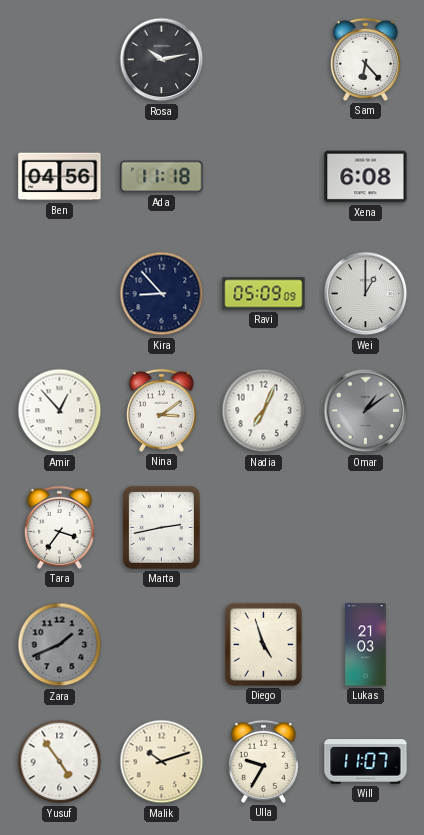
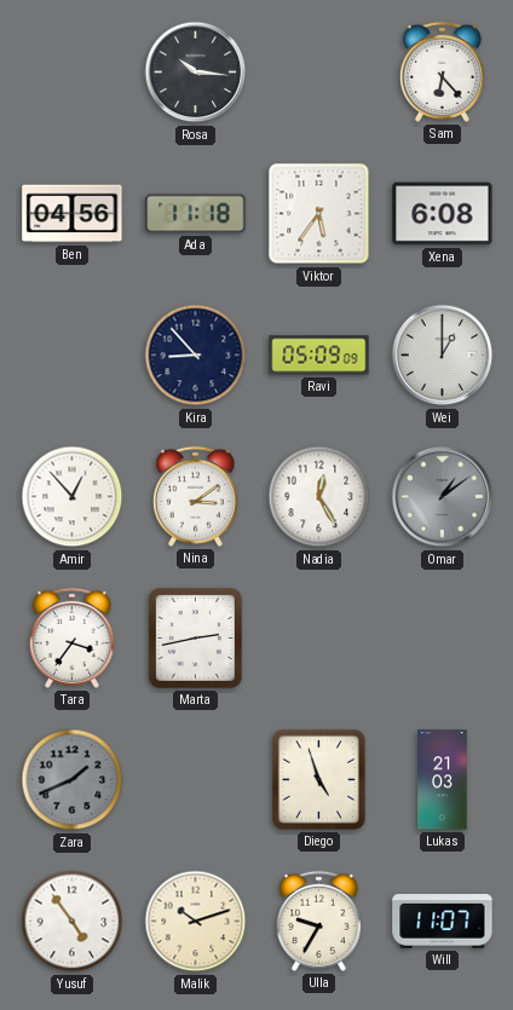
Rosa: 10:13 -> 10:16
Viktor: none -> 5:36
Nadia: 7:04 -> 12:25
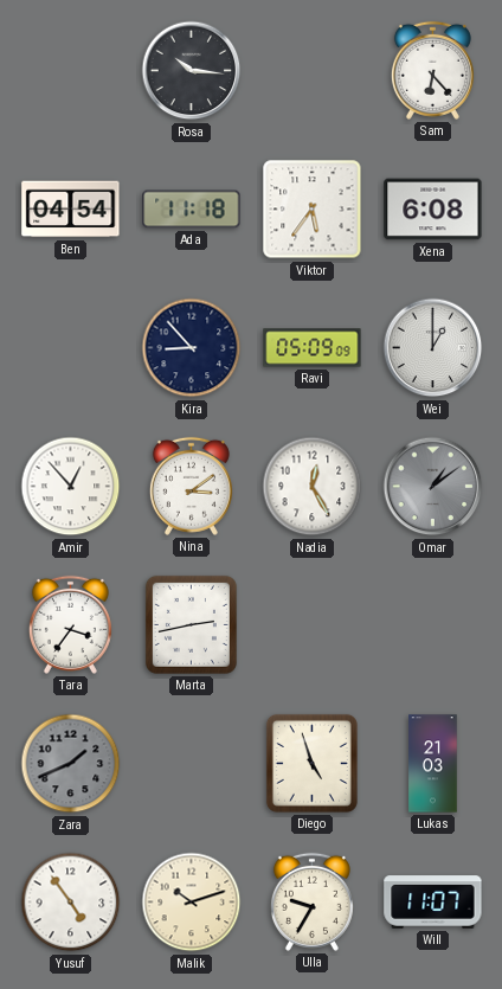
Ben: 04:56 -> 04:54
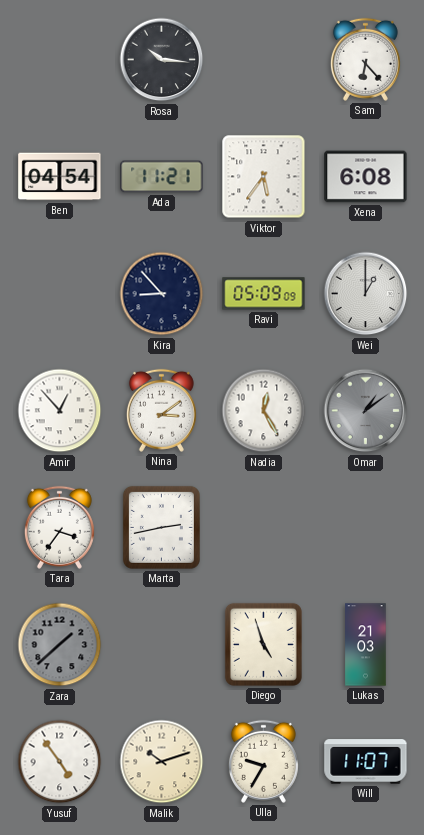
Ada: 11:18 -> 11:21
Zara: 1:41 -> 1:38
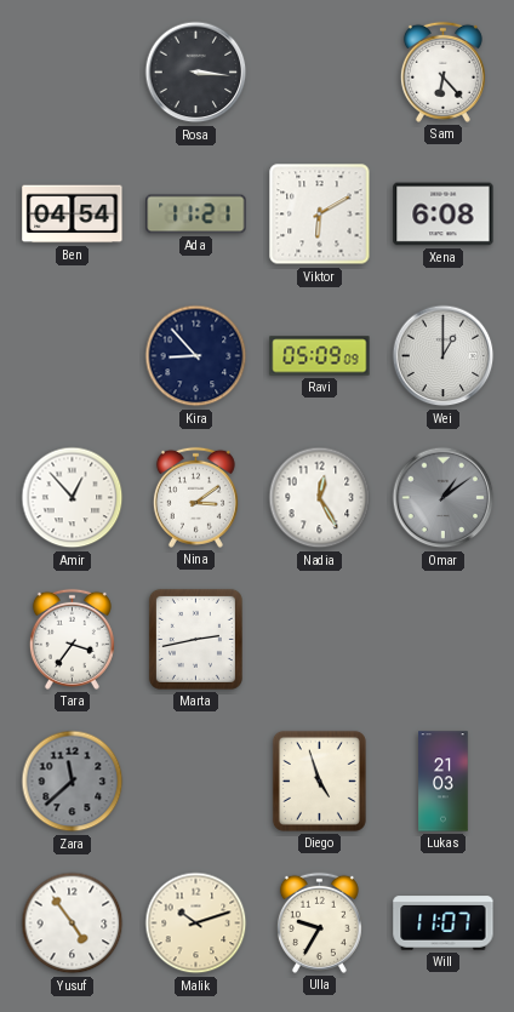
Rosa: 10:16 -> 3:16
Viktor: 5:36 -> 6:10
Zara: 1:38 -> 11:38
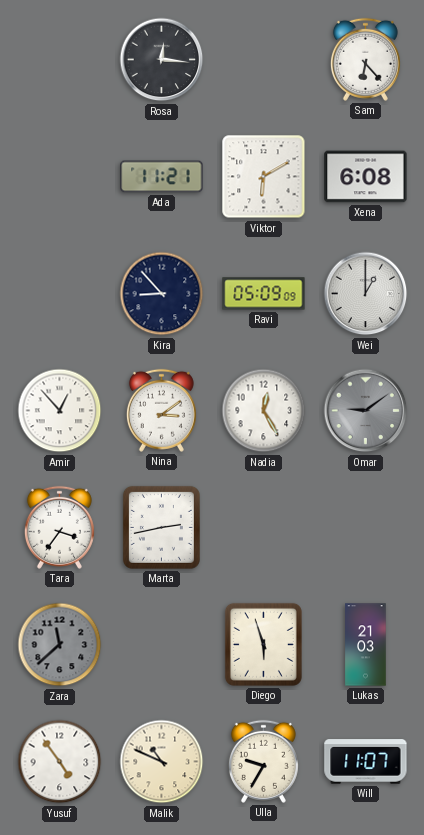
Rosa: 3:16 -> 12:16
Ben: 04:54 -> none
Omar: 1:09 -> 9:09
Diego: 4:57 -> 5:57
Malik: 10:12 -> 10:49
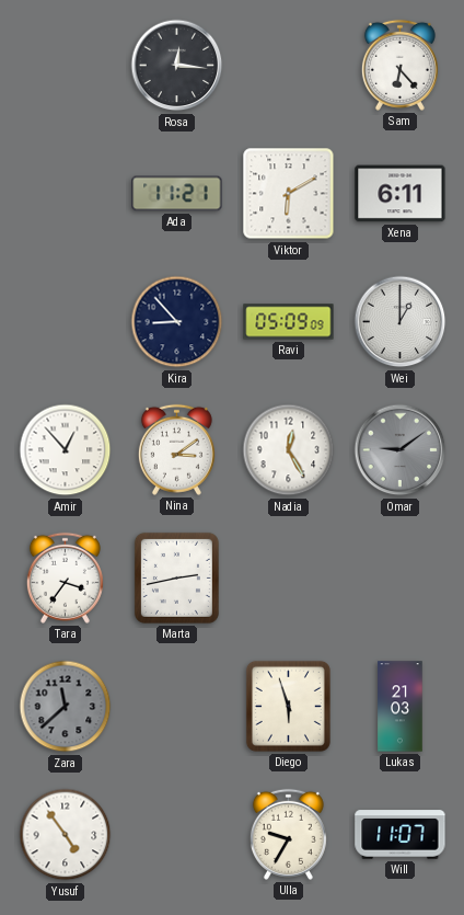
Xena: 6:08 -> 6:11
Malik: 10:49 -> none
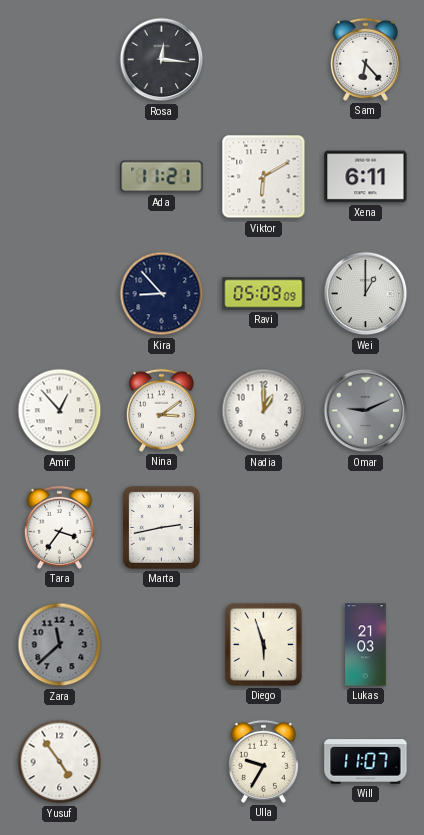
Nadia: 12:25 -> 1:00
Omar: 9:09 -> 9:11
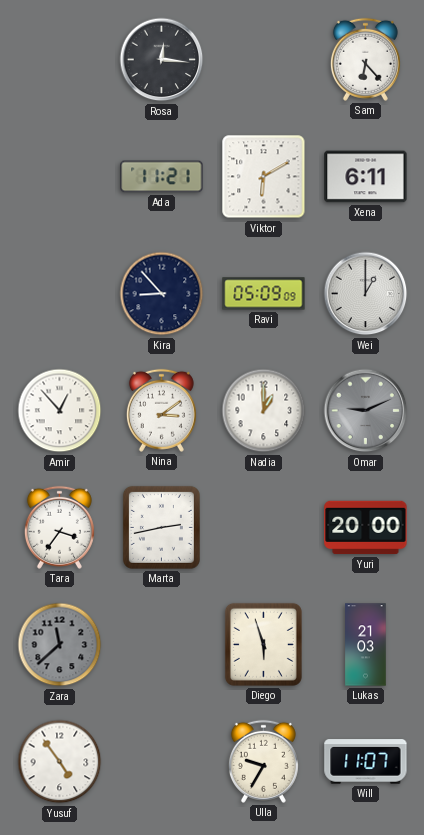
Yuri: none -> 20:00
